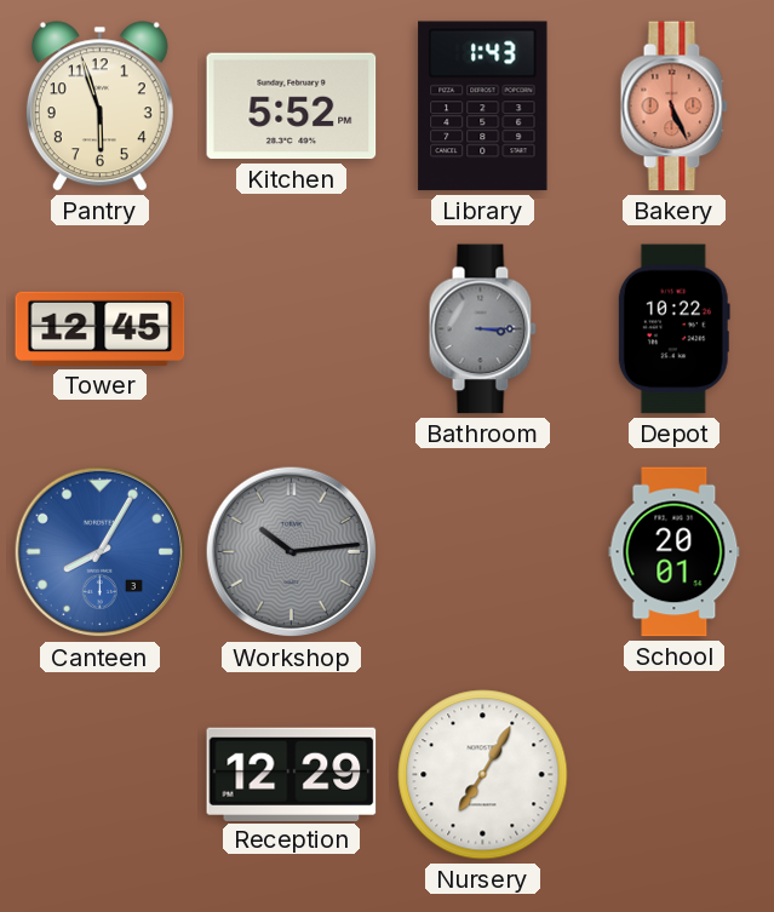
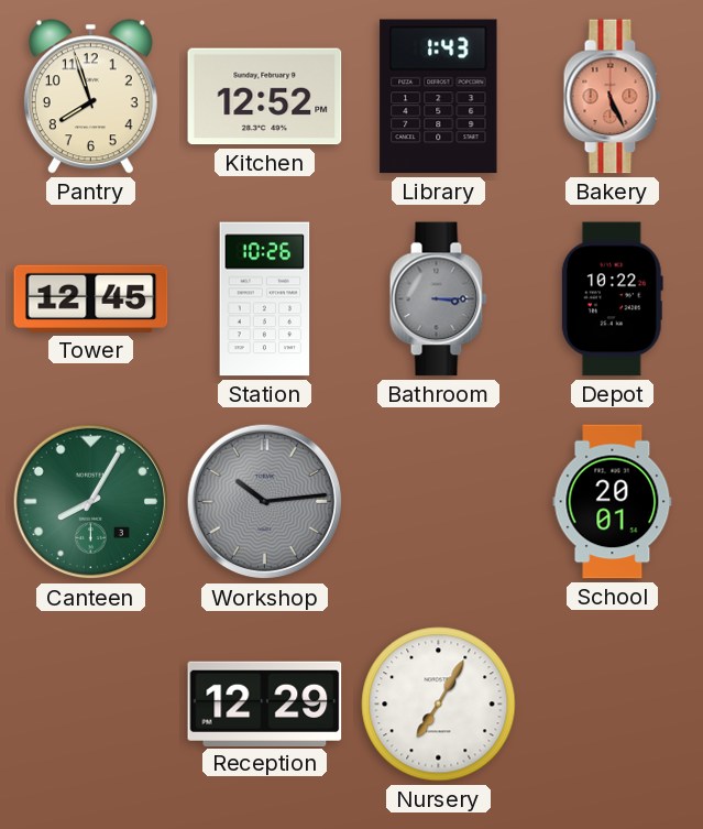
Pantry: 5:57 -> 7:57
Kitchen: 5:52 -> 12:52
Station: none -> 10:26
Canteen dial: blue -> green
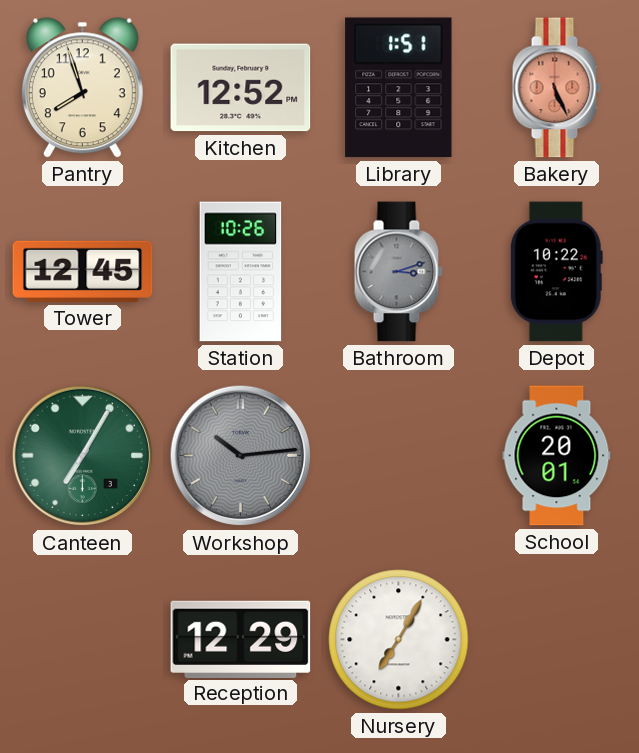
Library: 1:43 -> 1:51
Bathroom: 3:15 -> 3:12
Canteen: 8:05 -> 7:05
